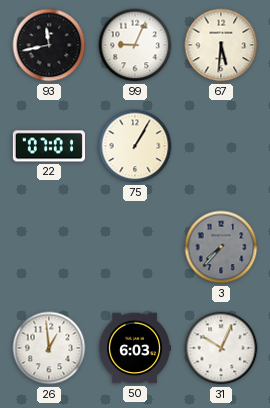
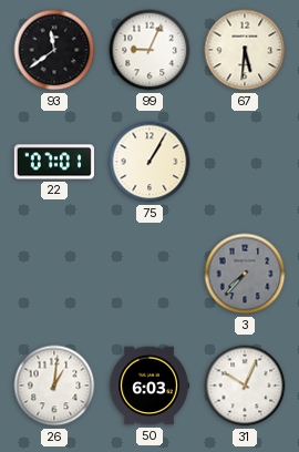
93: 11:43 -> 11:39
26: 12:59 -> 1:01
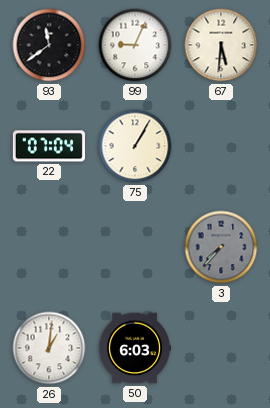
22: 07:01 -> 07:04
31: 10:04 -> none
